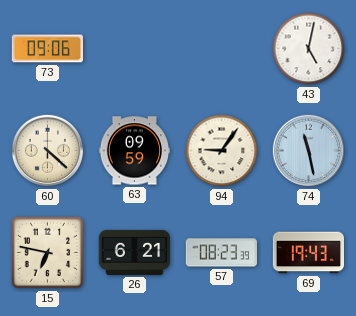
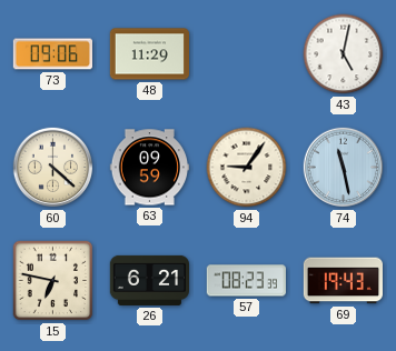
48: none -> 11:29
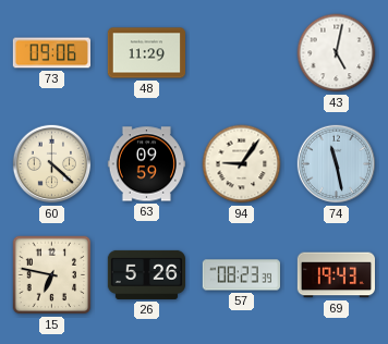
26: 6:21 -> 5:26
